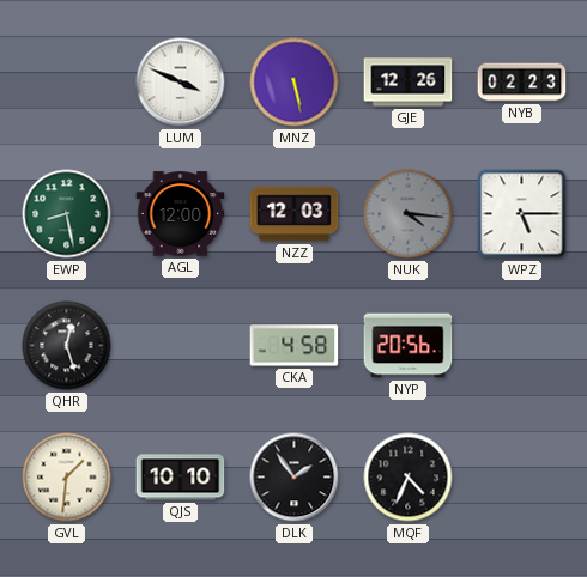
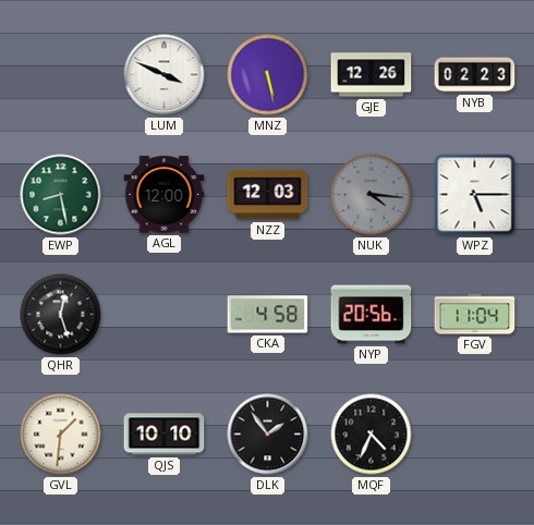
FGV: none -> 11:04
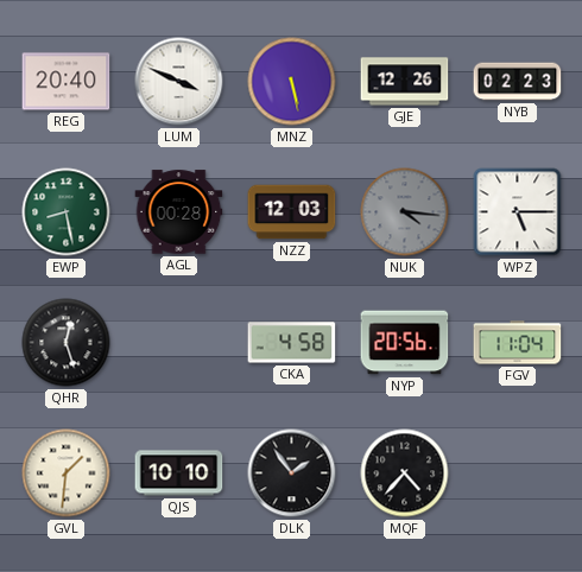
REG: none -> 20:40
AGL: 12:00 -> 00:28
MQF: 4:34 -> 4:37
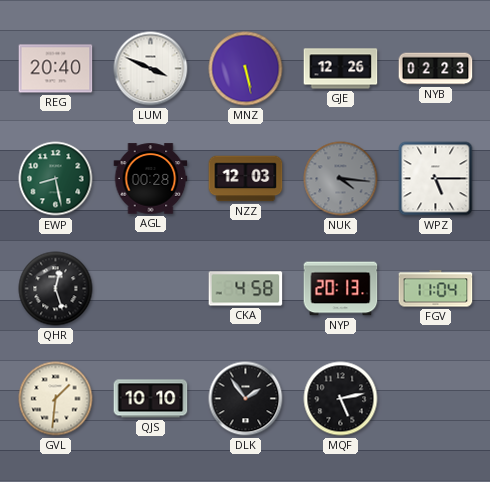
NYP: 20:56 -> 20:13
MQF: 4:37 -> 5:13
